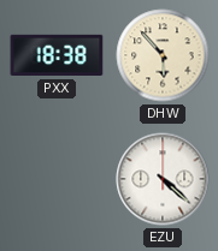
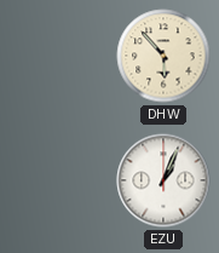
PXX: 18:38 -> none
EZU: 4:22 -> 1:04
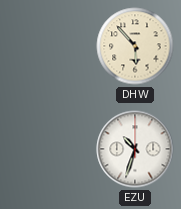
EZU: 1:04 -> 10:33
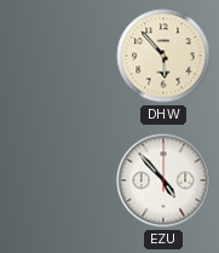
EZU: 10:33 -> 4:53
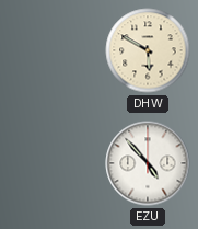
DHW: 5:53 -> 5:50
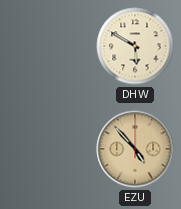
EZU dial: white -> champagne
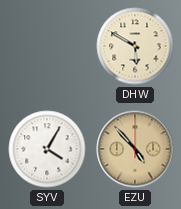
SYV: none -> 4:05
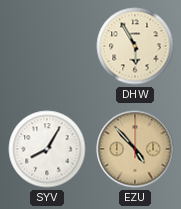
DHW: 5:50 -> 5:55
SYV: 4:05 -> 8:05
